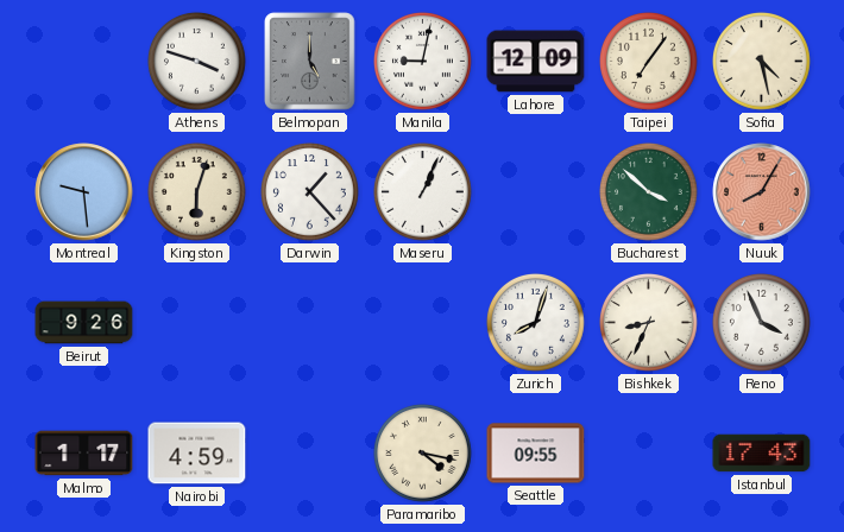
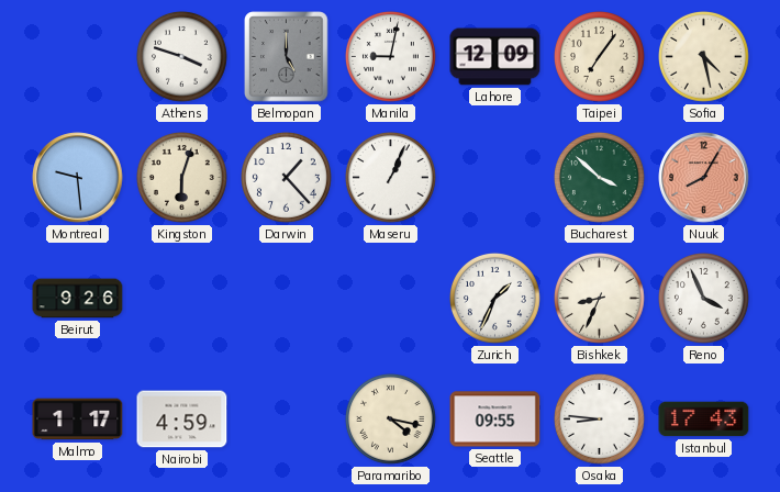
Zurich: 8:03 -> 1:34
Osaka: none -> 8:46
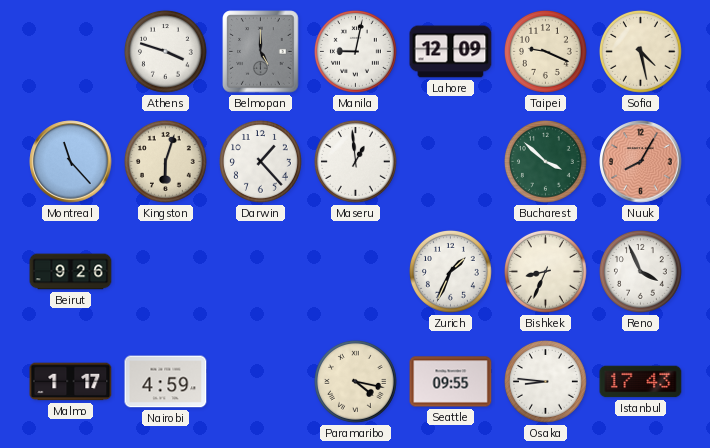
Taipei: 7:06 -> 9:19
Montreal: 9:29 -> 11:23
Maseru: 1:04 -> 12:59
